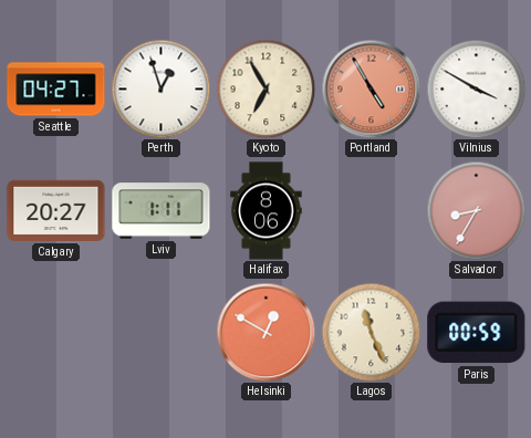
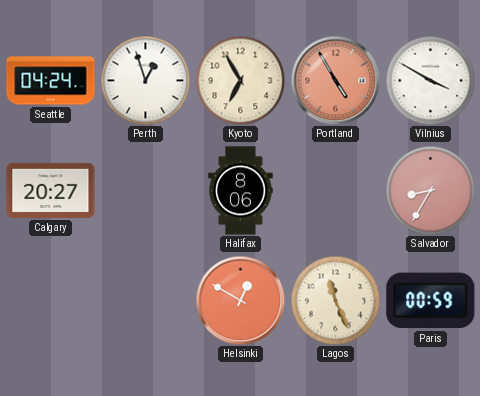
Seattle: 04:27 -> 04:24
Lviv: 1:11 -> none
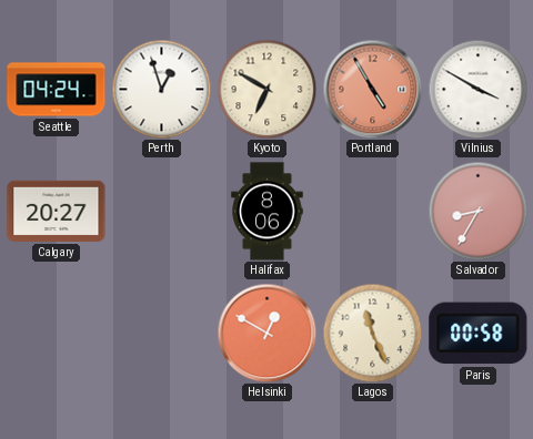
Kyoto: 6:55 -> 6:50
Paris: 00:59 -> 00:58
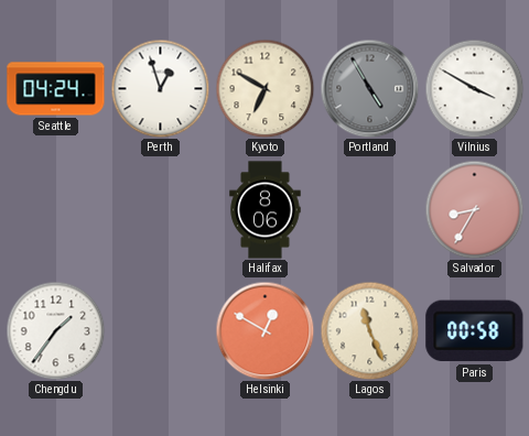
Portland dial: salmon -> grey
Calgary: 20:27 -> none
Chengdu: none -> 1:36
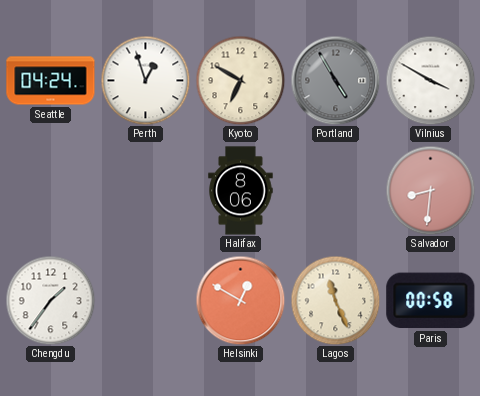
Salvador: 8:35 -> 8:31
